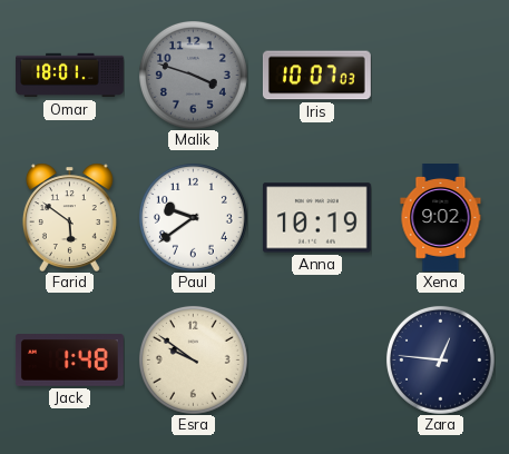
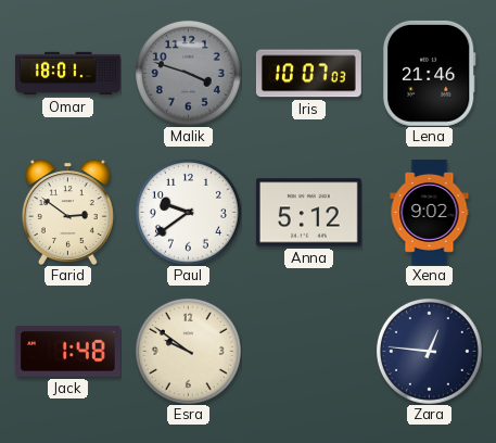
Lena: none -> 21:46
Farid: 5:51 -> 2:51
Anna: 10:19 -> 5:12
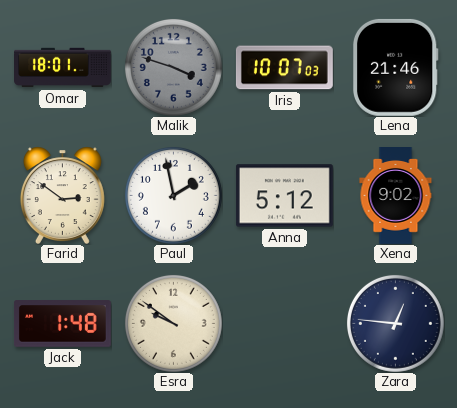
Paul: 9:39 -> 1:58
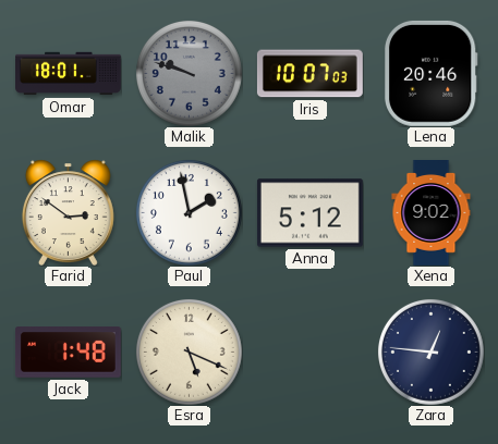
Malik: 3:48 -> 9:48
Lena: 21:46 -> 20:46
Esra: 9:51 -> 5:19
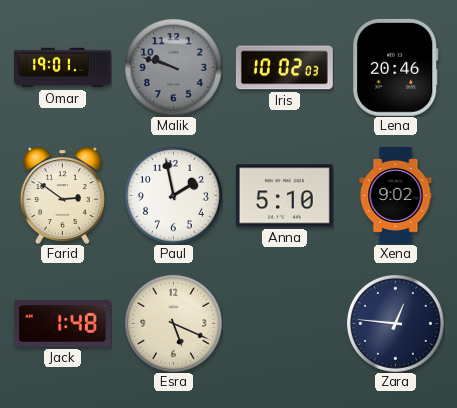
Omar: 18:01 -> 19:01
Iris: 10:07 -> 10:02
Anna: 5:12 -> 5:10
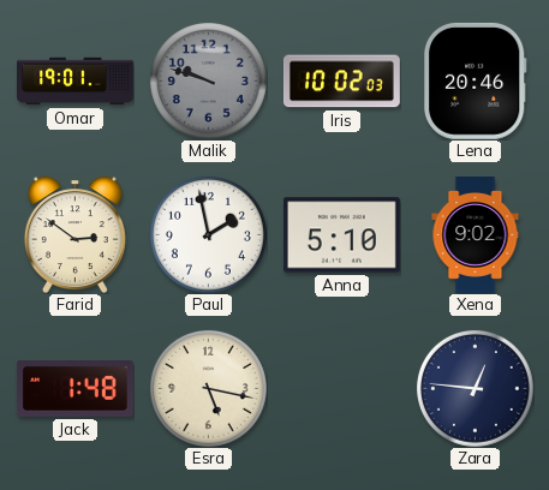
Esra: 5:19 -> 5:17
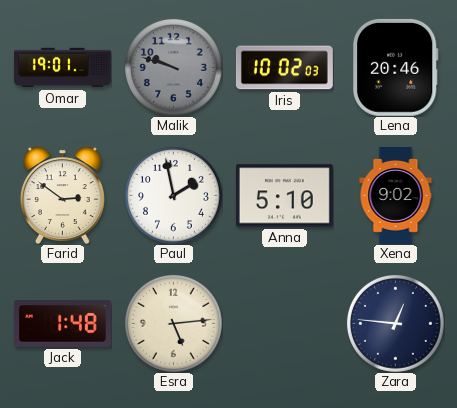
Esra: 5:17 -> 5:14
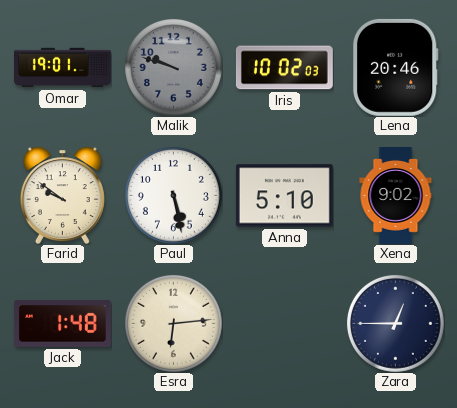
Farid: 2:51 -> 9:51
Paul: 1:58 -> 5:28
Esra: 5:14 -> 6:14
Zara: 12:46 -> 12:45
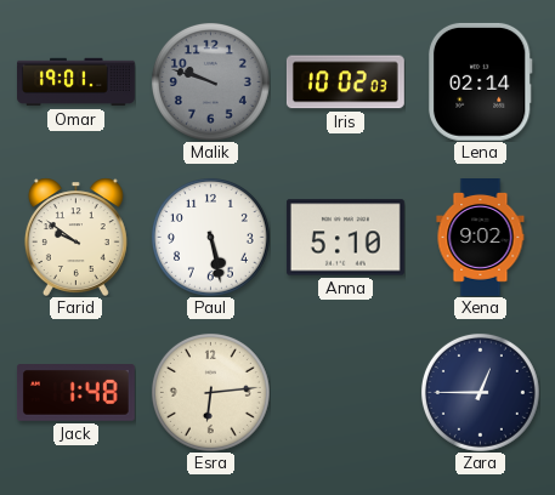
Lena: 20:46 -> 02:14
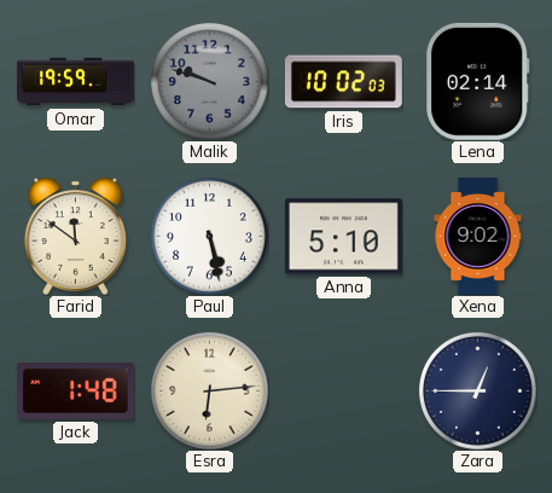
Omar: 19:01 -> 19:59
Farid: 9:51 -> 11:51
